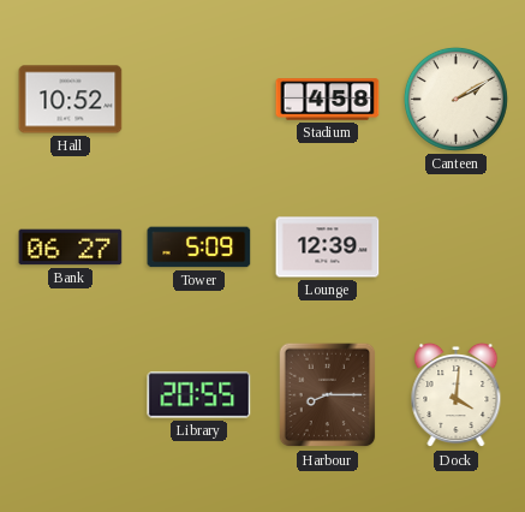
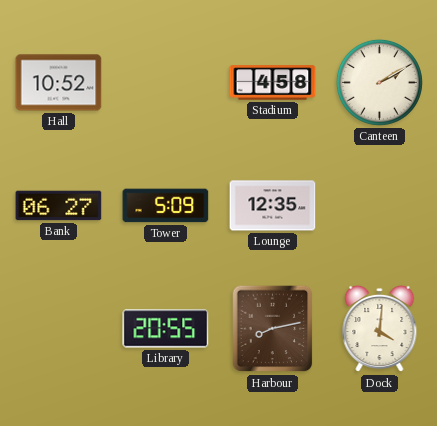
Lounge: 12:39 -> 12:35
Harbour: 8:15 -> 8:13
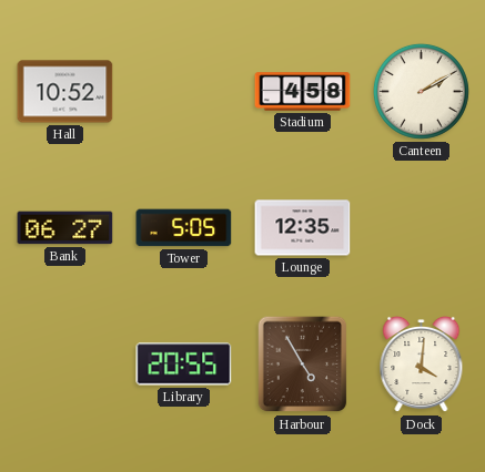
Tower: 5:09 -> 5:05
Harbour: 8:13 -> 4:55
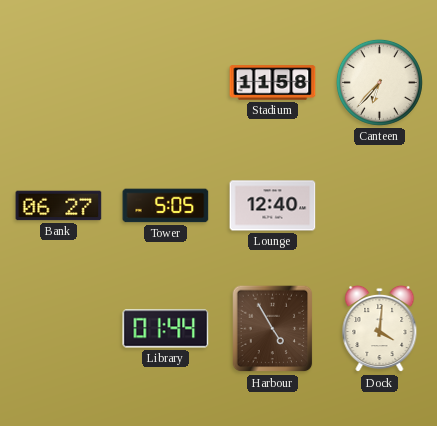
Hall: 10:52 -> none
Stadium: 4:58 -> 11:58
Canteen: 2:10 -> 6:37
Lounge: 12:35 -> 12:40
Library: 20:55 -> 01:44
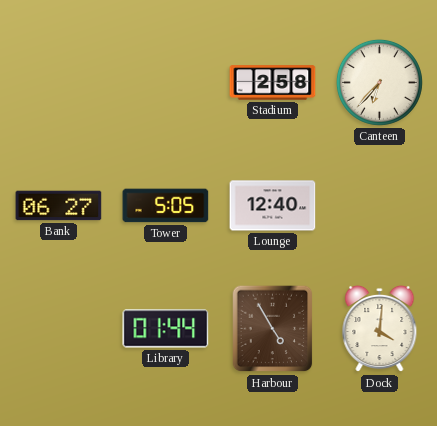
Stadium: 11:58 -> 2:58
